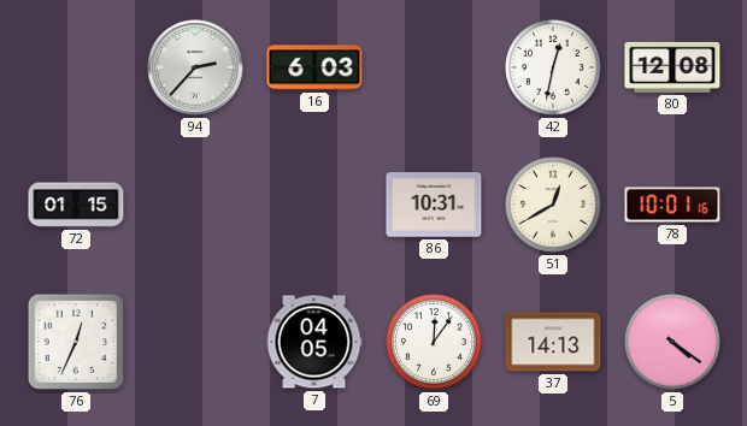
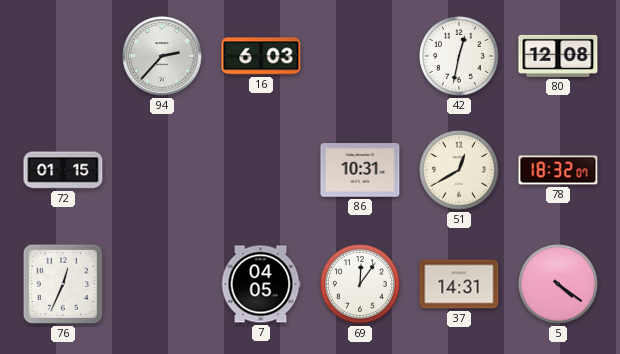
78: 10:01 -> 18:32
37: 14:13 -> 14:31
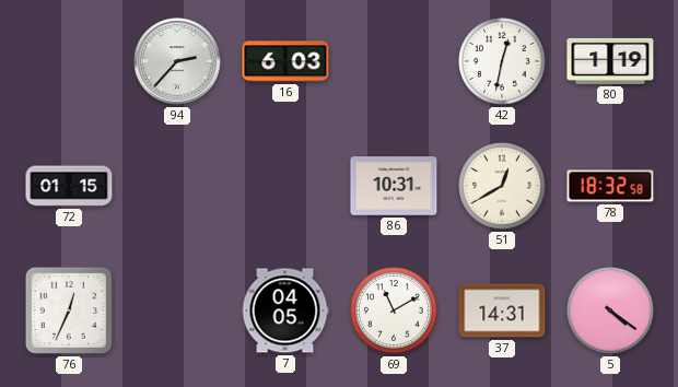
80: 12:08 -> 1:19
78: 18:32:07 -> 18:32:58
69: 12:06 -> 11:10
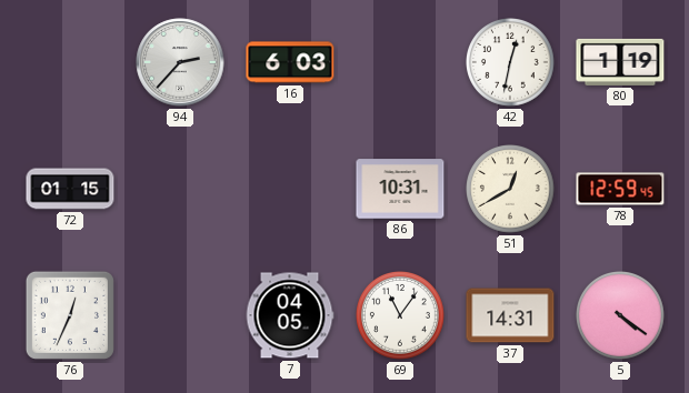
78: 18:32 -> 12:59
69: 11:10 -> 11:06
